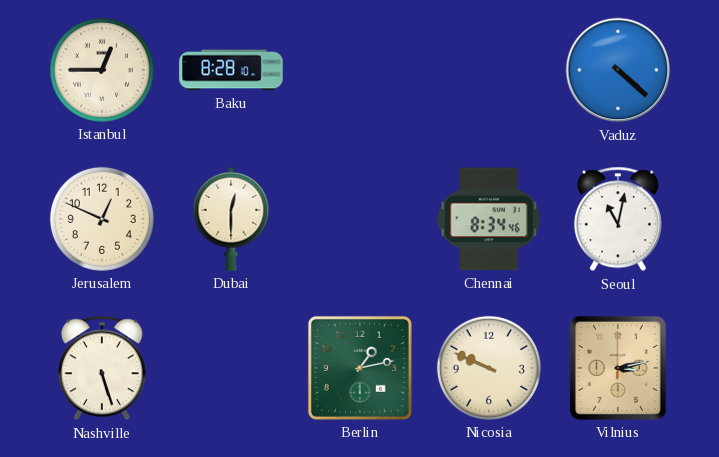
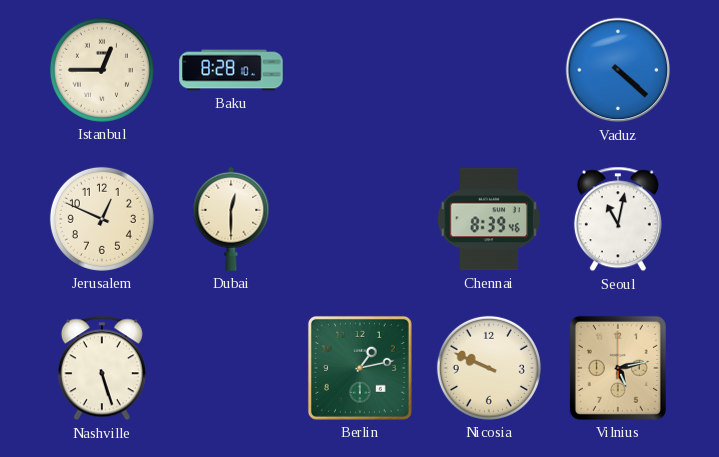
Chennai: 8:34 -> 8:39
Vilnius: 3:13 -> 5:13
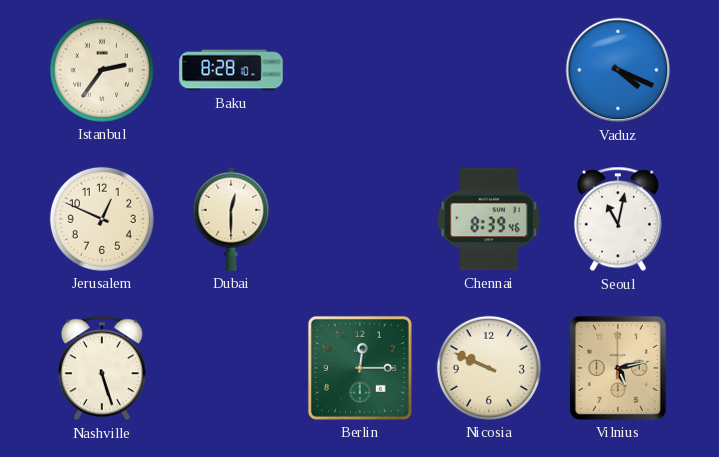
Istanbul: 12:45 -> 2:36
Vaduz: 4:22 -> 4:19
Berlin: 1:13 -> 12:15
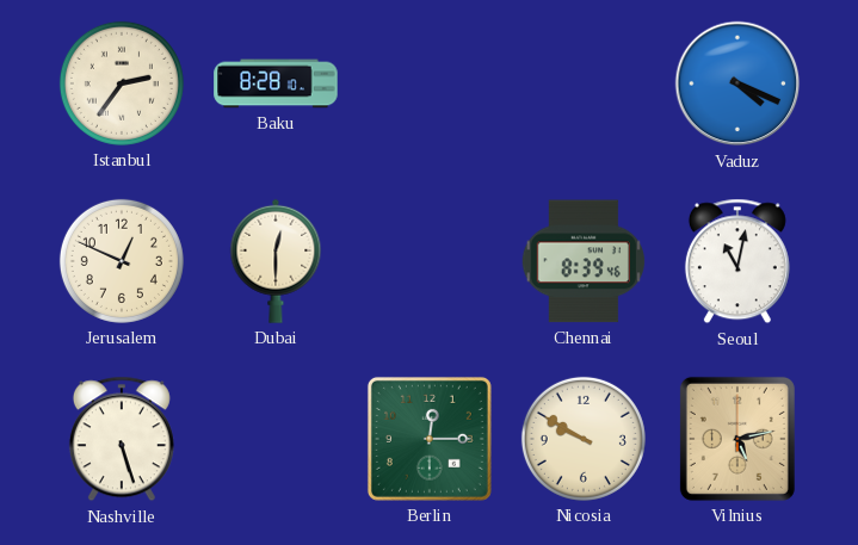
Nicosia: 9:49 -> 9:50
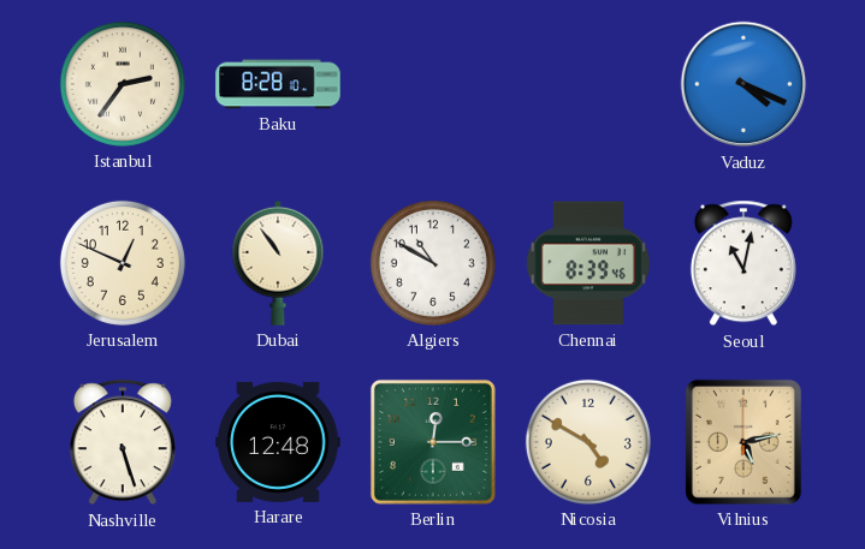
Dubai: 12:30 -> 10:54
Algiers: none -> 10:50
Harare: none -> 12:48
Nicosia: 9:50 -> 4:50
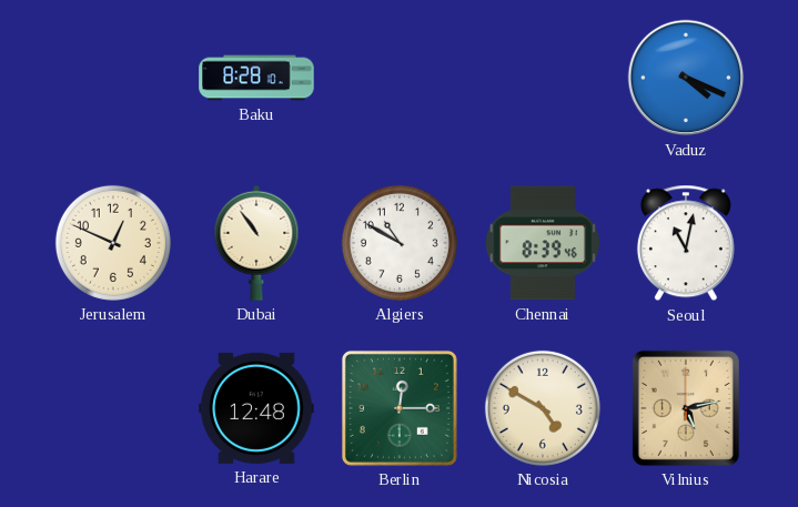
Istanbul: 2:36 -> none
Nashville: 5:27 -> none
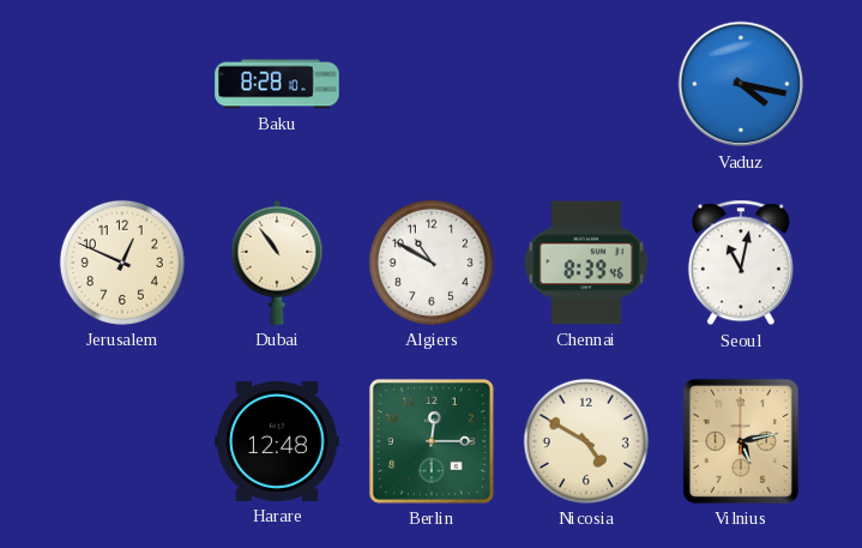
Vaduz: 4:19 -> 4:17
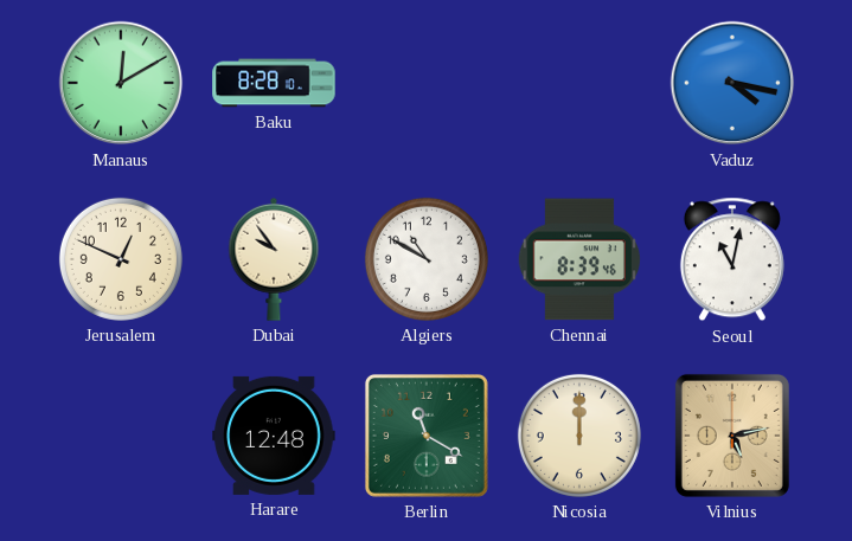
Manaus: none -> 12:10
Dubai: 10:54 -> 9:54
Berlin: 12:15 -> 11:20
Nicosia: 4:50 -> 12:00
